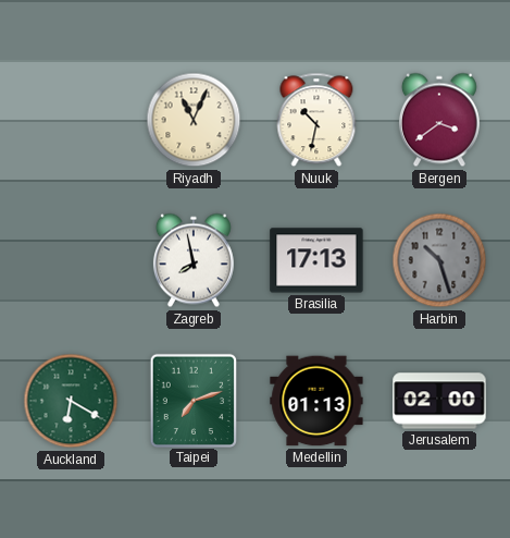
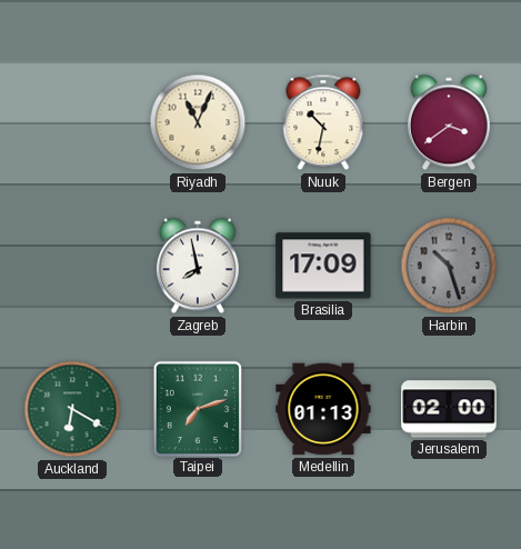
Brasilia: 17:13 -> 17:09
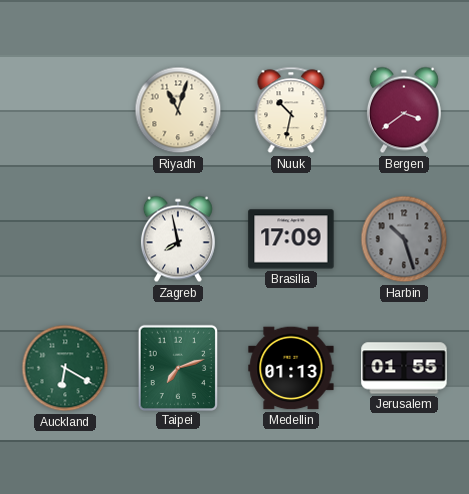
Riyadh: 11:04 -> 11:03
Jerusalem: 02:00 -> 01:55
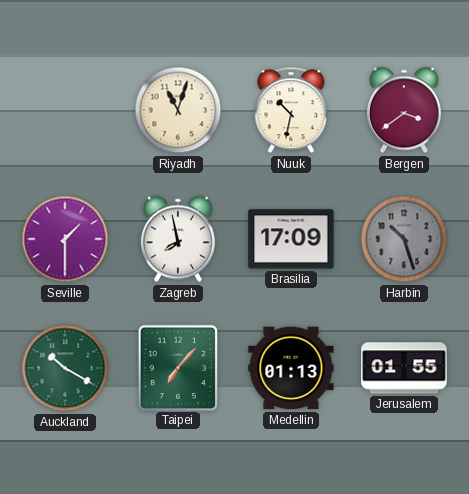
Seville: none -> 1:30
Auckland: 6:20 -> 10:20
Taipei: 7:12 -> 7:07
